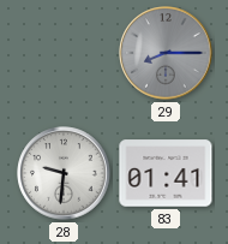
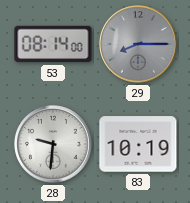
53: none -> 08:14
83: 01:41 -> 10:19
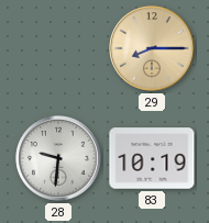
53: 08:14 -> none
29 dial: grey -> champagne
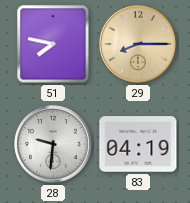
51: none -> 7:47
83: 10:19 -> 04:19
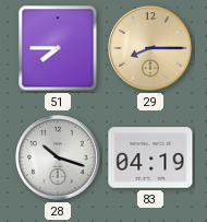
51: 7:47 -> 7:45
28: 9:31 -> 10:18
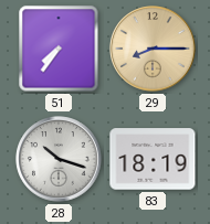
51: 7:45 -> 7:36
83: 04:19 -> 18:19
